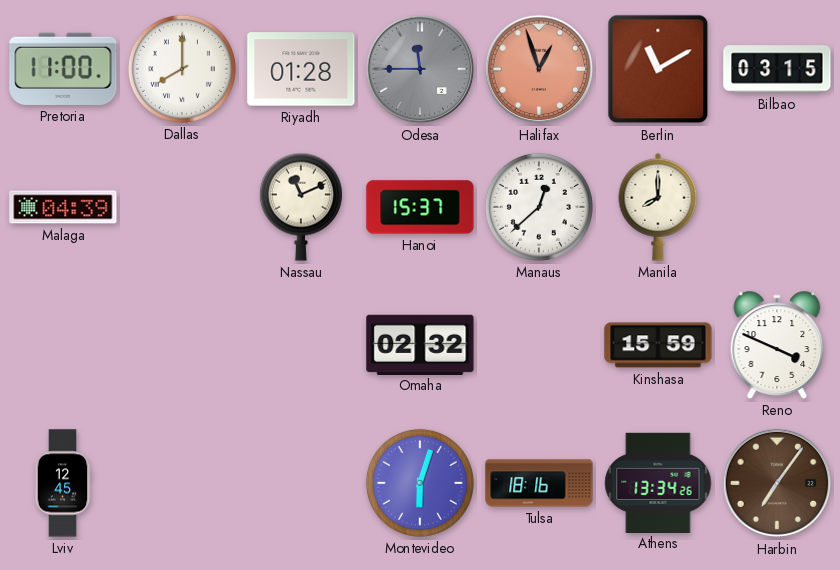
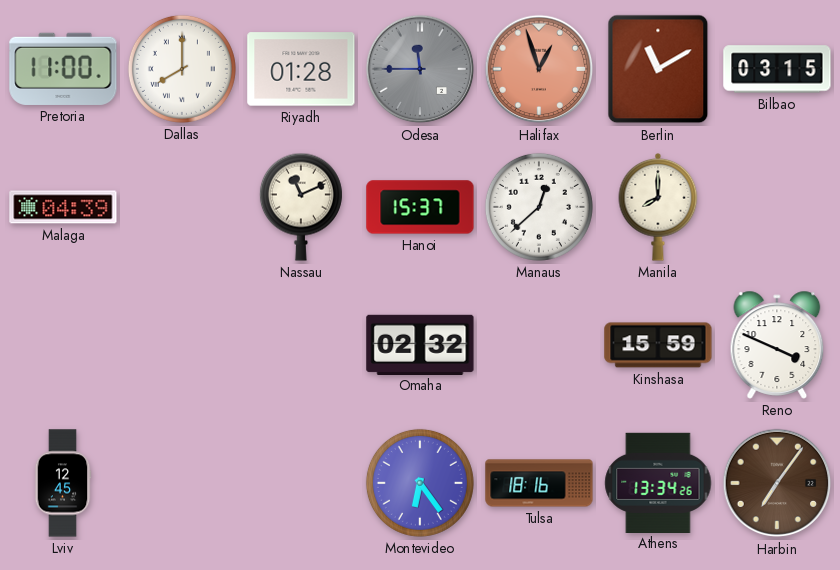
Montevideo: 6:03 -> 6:24
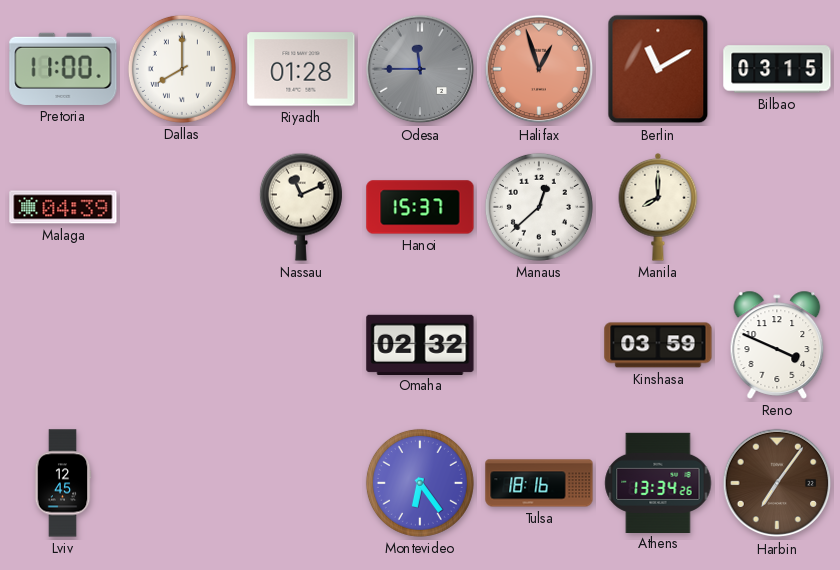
Kinshasa: 15:59 -> 03:59
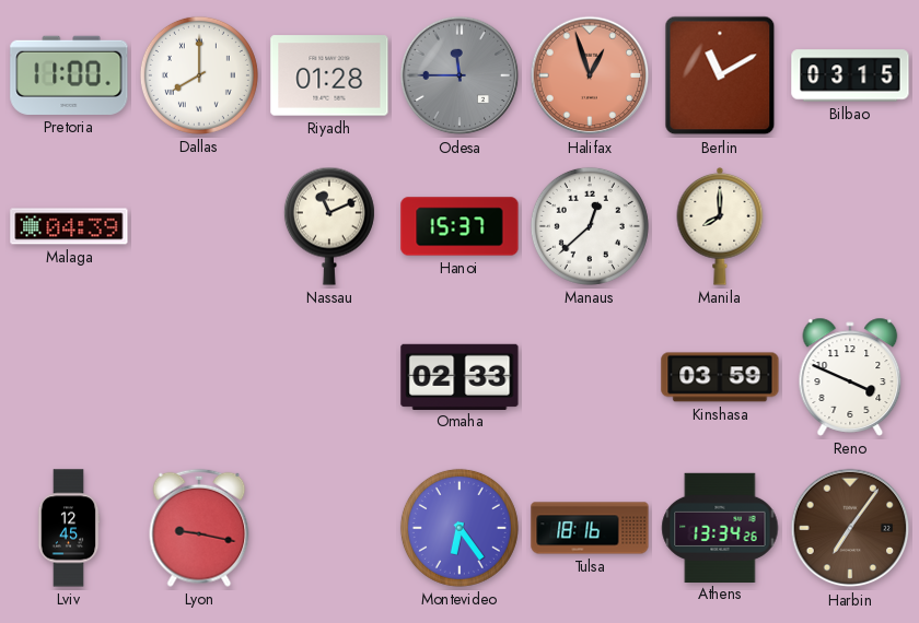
Omaha: 02:32 -> 02:33
Lyon: none -> 9:17
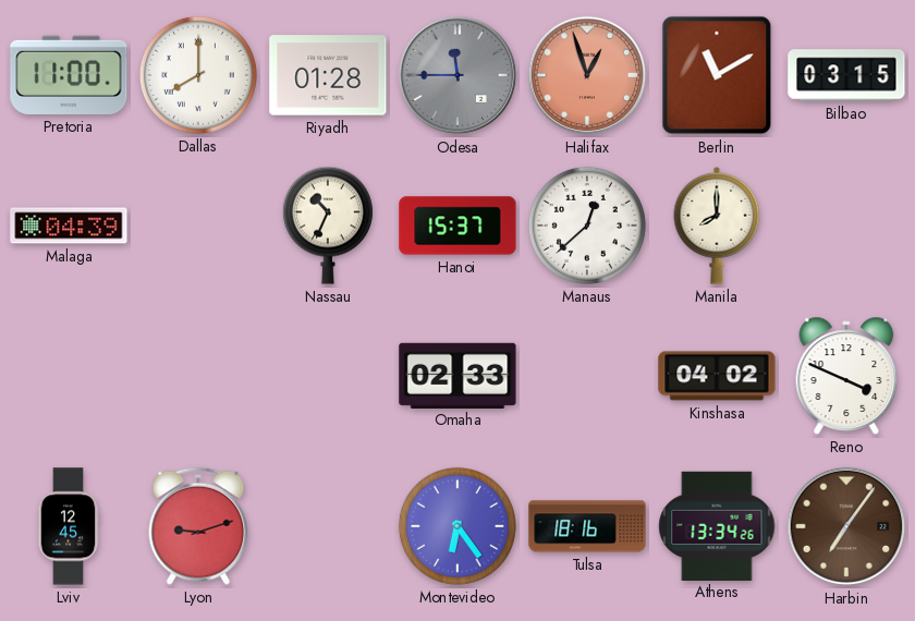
Nassau: 11:11 -> 10:34
Kinshasa: 03:59 -> 04:02
Lyon: 9:17 -> 9:12
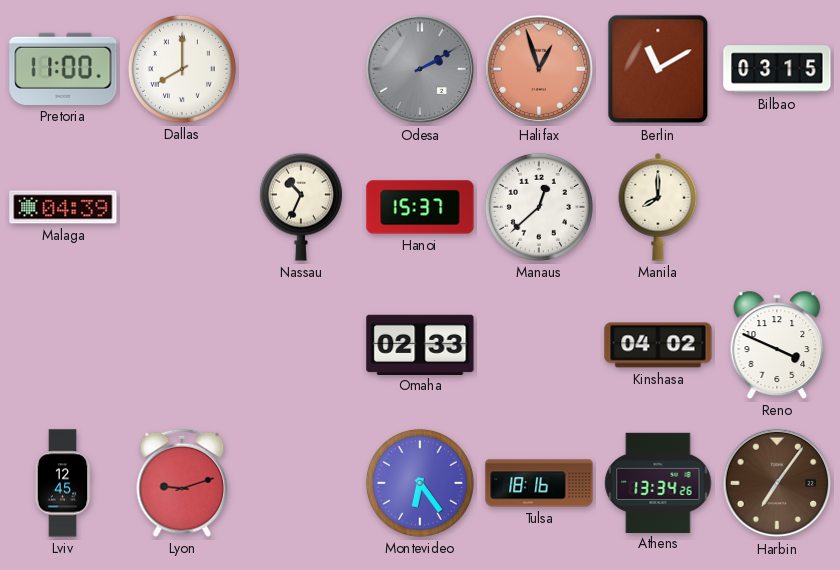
Riyadh: 01:28 -> none
Odesa: 11:45 -> 2:10
